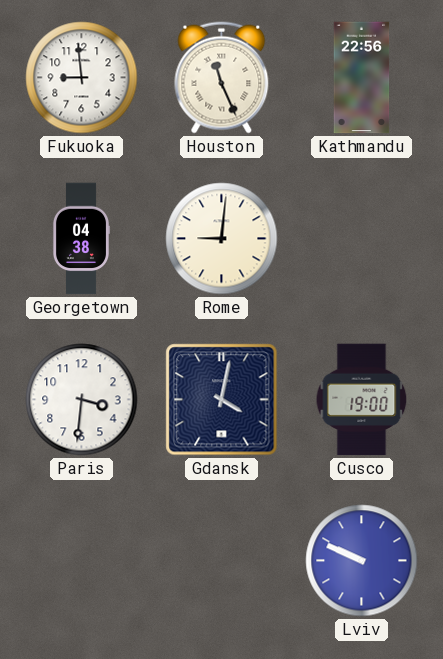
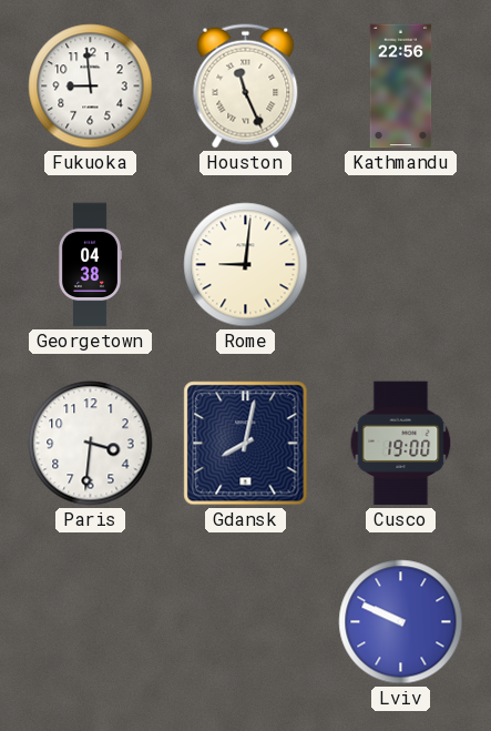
Gdansk: 4:02 -> 8:02
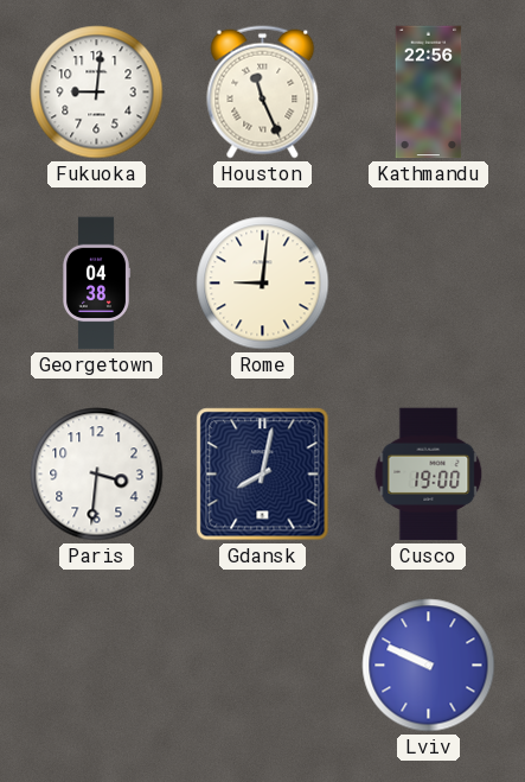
Fukuoka: 8:59 -> 9:01
